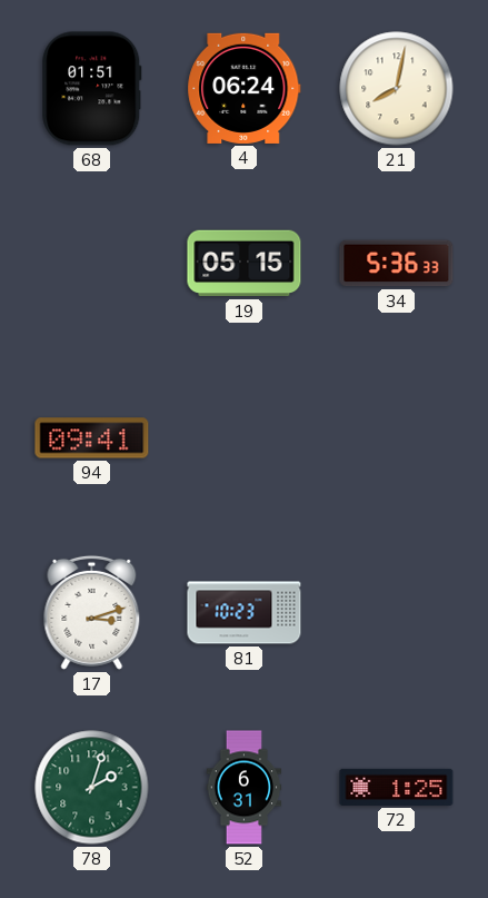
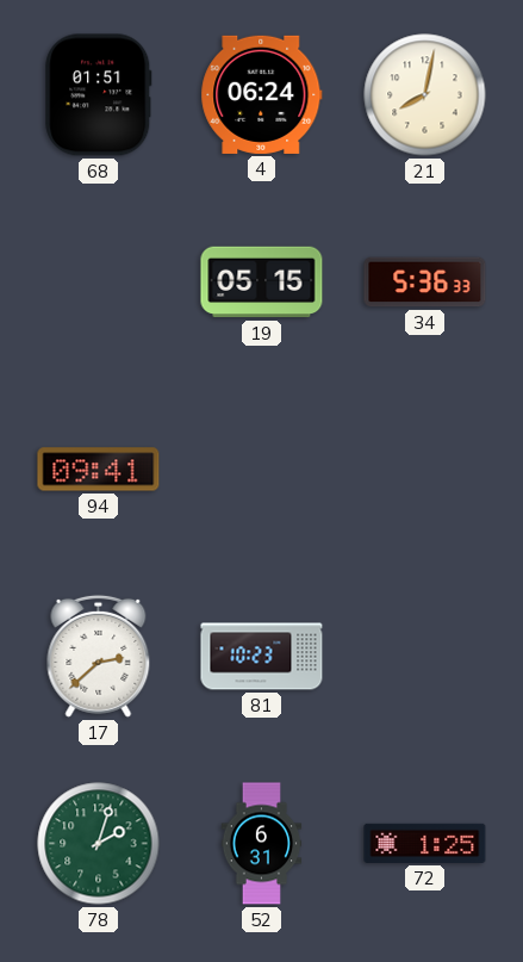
17: 3:12 -> 2:38
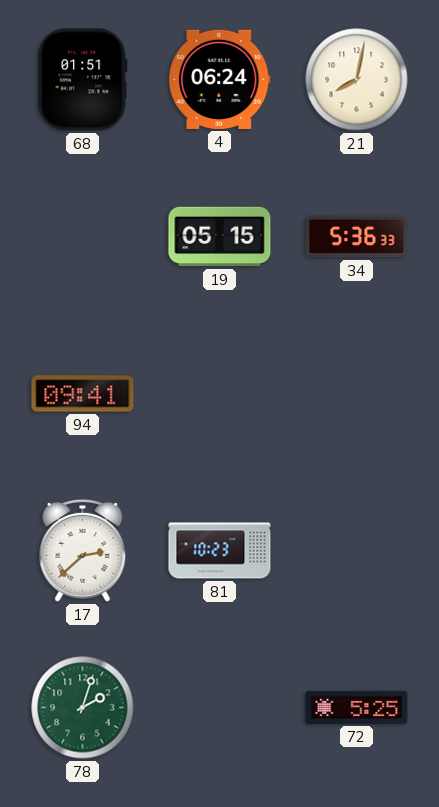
52: 6:31 -> none
72: 1:25 -> 5:25
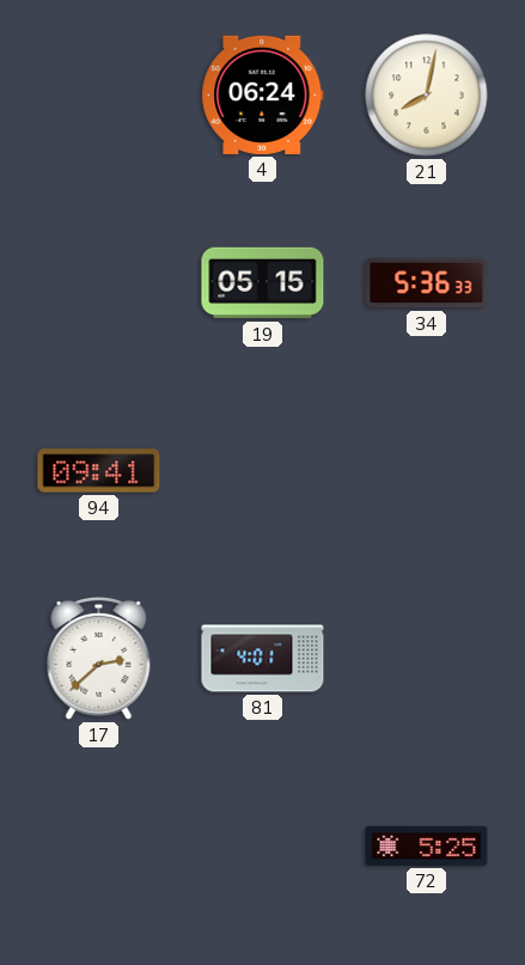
68: 01:51 -> none
81: 10:23 -> 4:01
78: 2:03 -> none
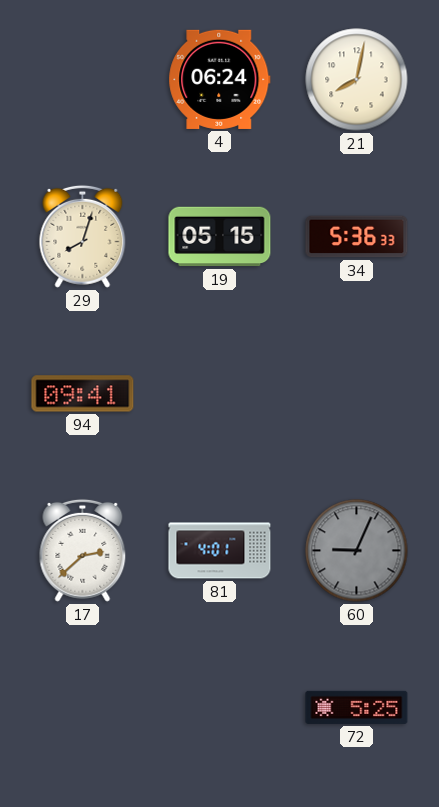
29: none -> 8:03
60: none -> 9:04
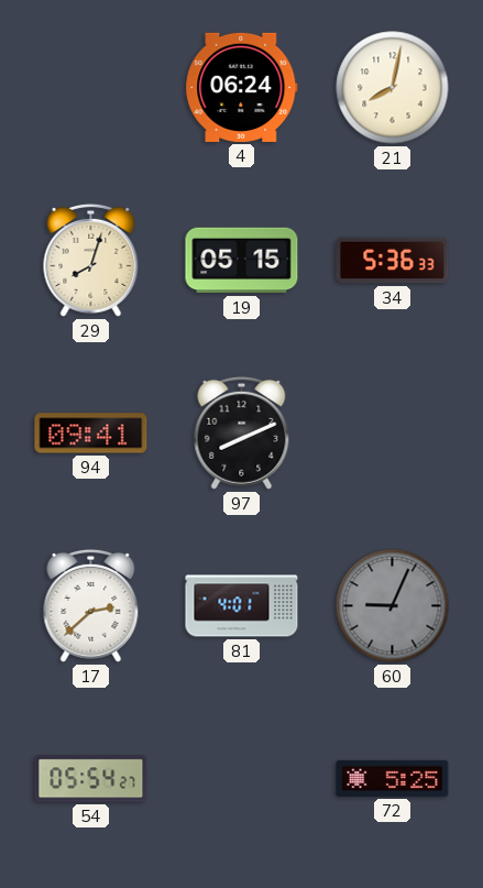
97: none -> 8:11
54: none -> 05:54
